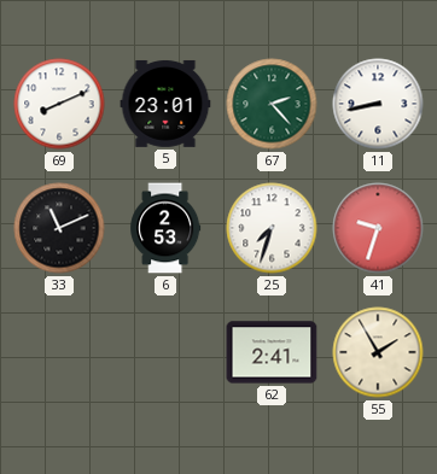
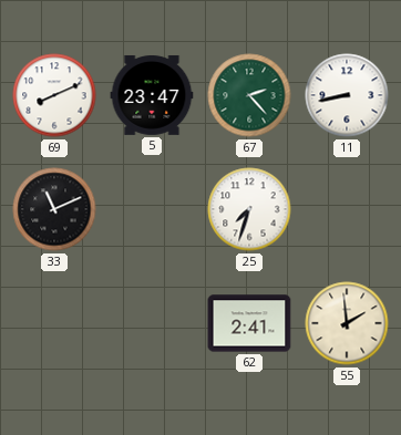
5: 23:01 -> 23:47
6: 2:53 -> none
41: 9:33 -> none
55: 1:55 -> 1:59
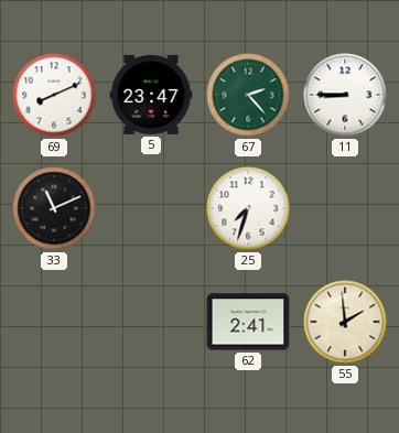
11: 8:43 -> 8:45
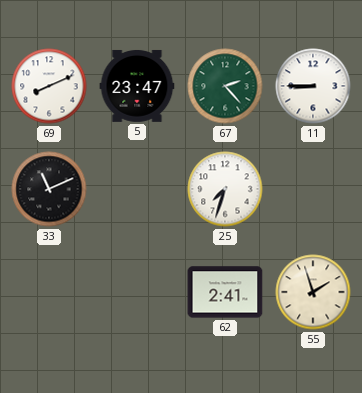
55: 1:59 -> 1:57
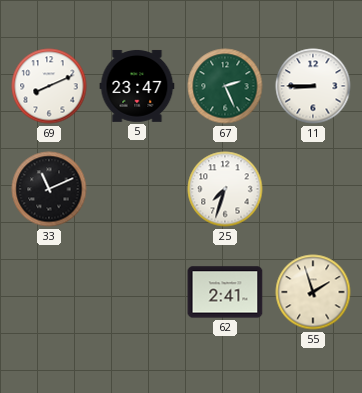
67: 2:23 -> 2:26
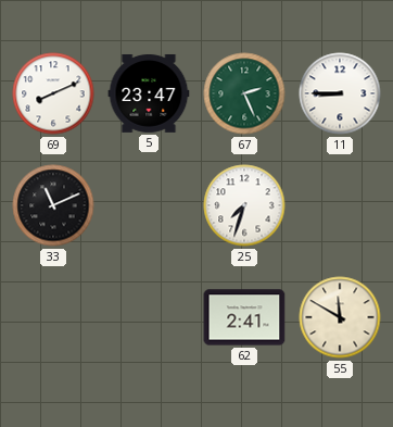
55: 1:57 -> 11:50
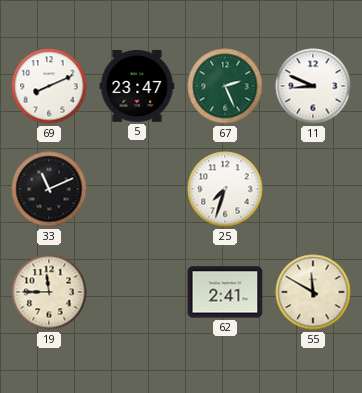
11: 8:45 -> 8:49
19: none -> 11:45
